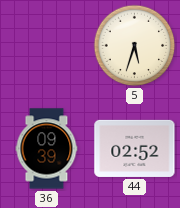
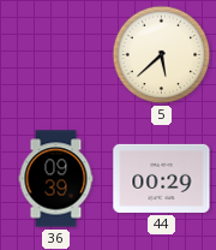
5: 5:33 -> 5:38
44: 02:52 -> 00:29
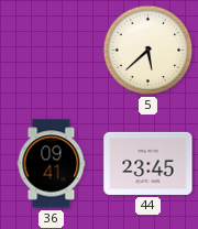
36: 09:39 -> 09:41
44: 00:29 -> 23:45
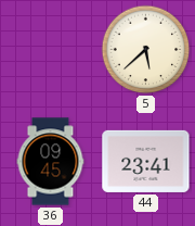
36: 09:41 -> 09:45
44: 23:45 -> 23:41
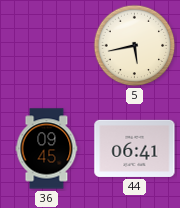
5: 5:38 -> 5:43
44: 23:41 -> 06:41
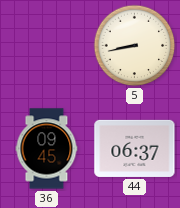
5: 5:43 -> 8:43
44: 06:41 -> 06:37
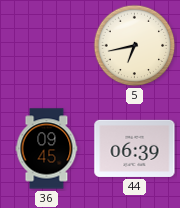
5: 8:43 -> 6:43
44: 06:37 -> 06:39
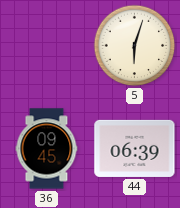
5: 6:43 -> 6:03
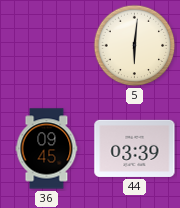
5: 6:03 -> 6:01
44: 06:39 -> 03:39
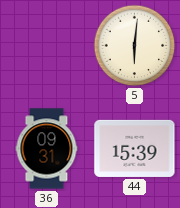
36: 09:45 -> 09:31
44: 03:39 -> 15:39
